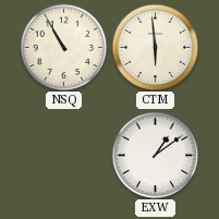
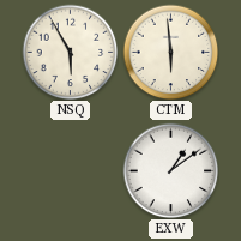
NSQ: 10:55 -> 5:55
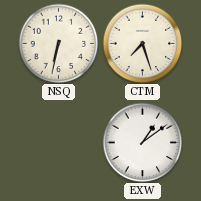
NSQ: 5:55 -> 6:32
CTM: 5:59 -> 7:27
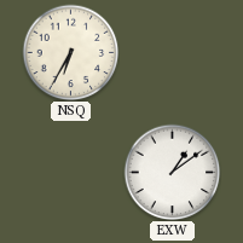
NSQ: 6:32 -> 6:35
CTM: 7:27 -> none
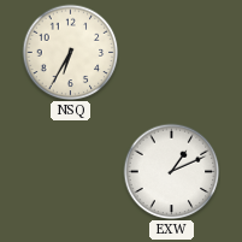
EXW: 1:09 -> 1:11
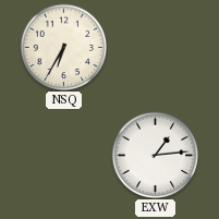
EXW: 1:11 -> 1:14
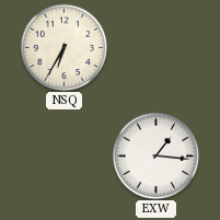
EXW: 1:14 -> 1:16
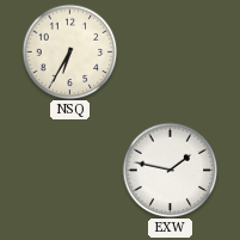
EXW: 1:16 -> 1:47
